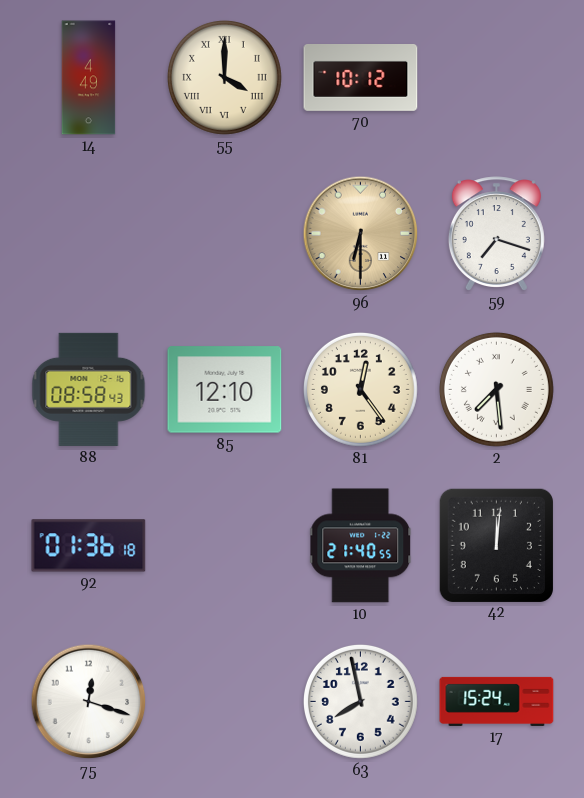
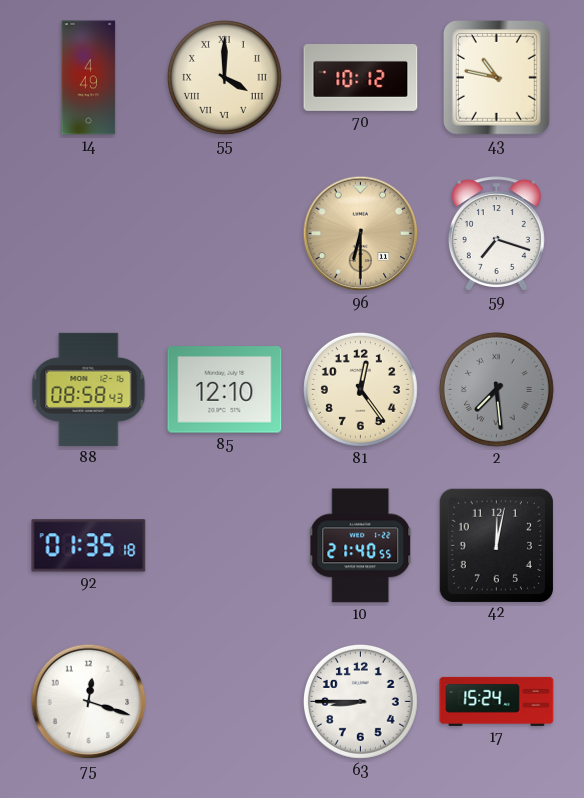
43: none -> 10:47
2 dial: white -> grey
92: 01:36 -> 01:35
42: 12:01 -> 12:02
63: 7:58 -> 8:45
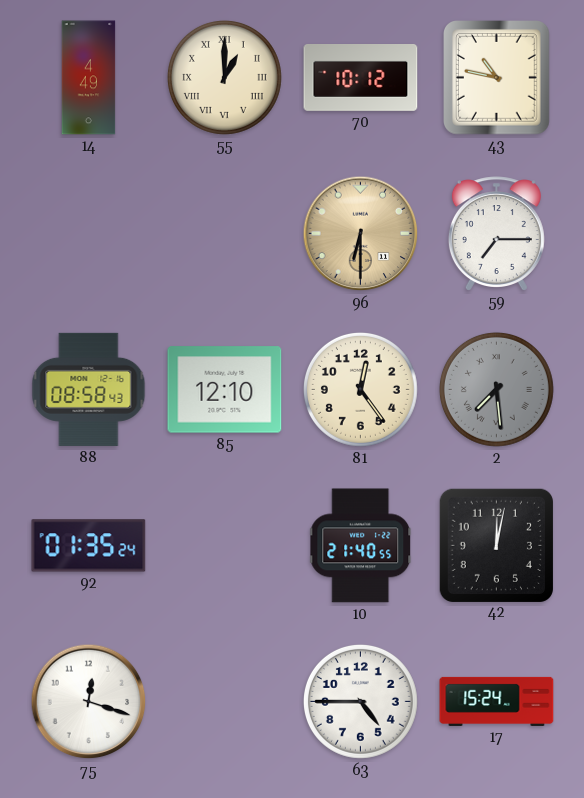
55: 4:00 -> 1:00
59: 7:18 -> 7:15
92: 01:35:18 -> 01:35:24
63: 8:45 -> 4:45
